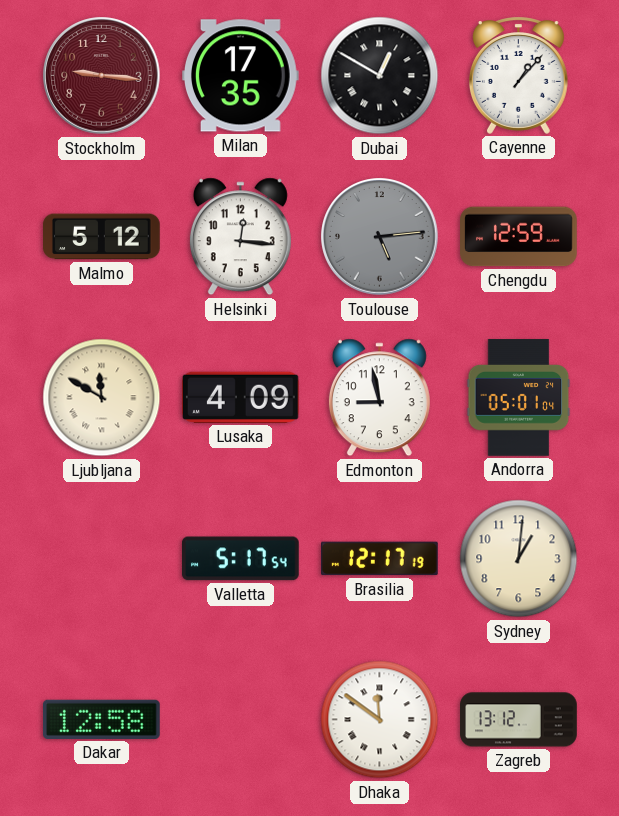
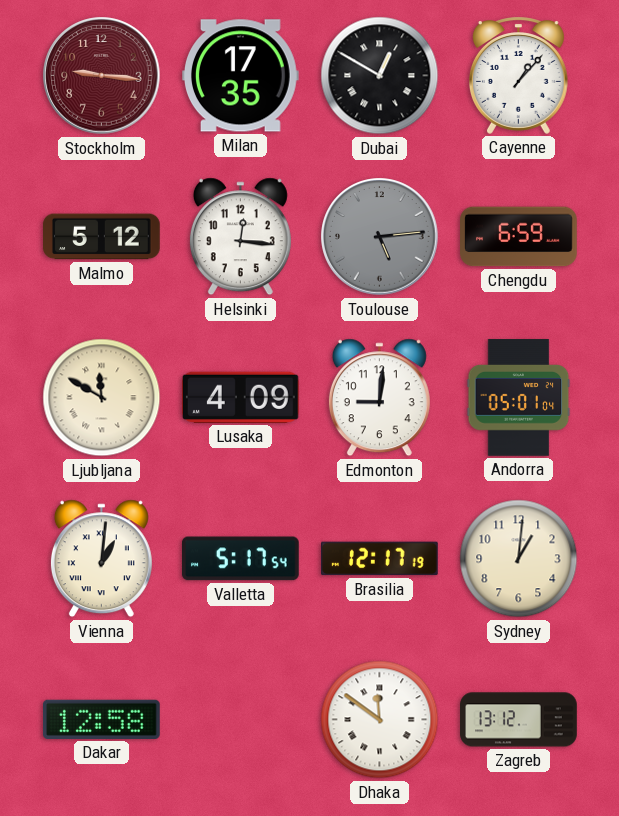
Chengdu: 12:59 -> 6:59
Edmonton: 8:58 -> 9:01
Vienna: none -> 1:01
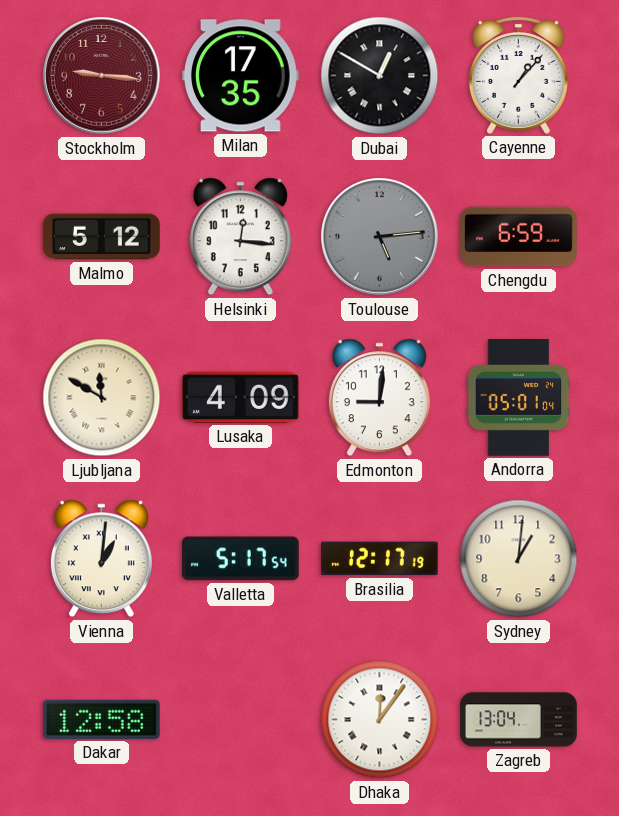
Dhaka: 11:51 -> 12:06
Zagreb: 13:12 -> 13:04
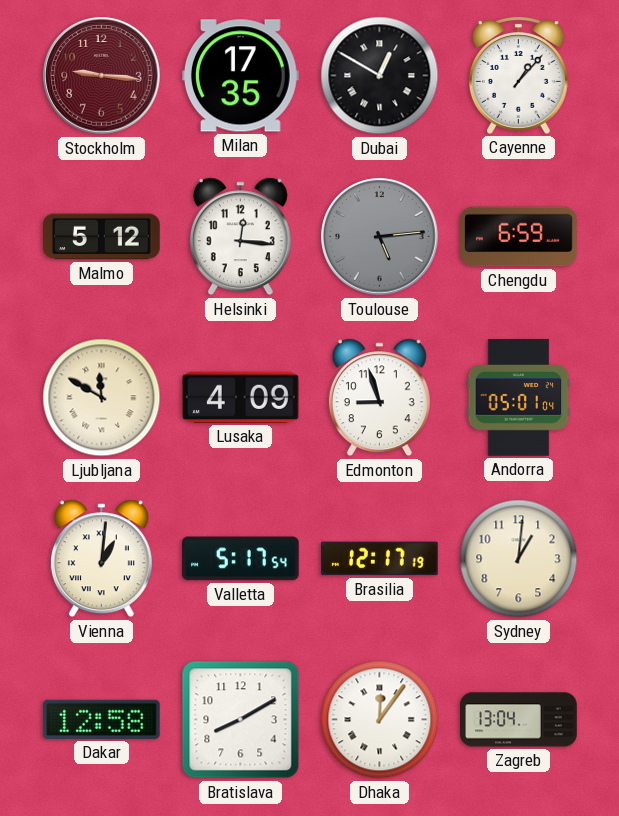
Edmonton: 9:01 -> 8:57
Bratislava: none -> 8:10
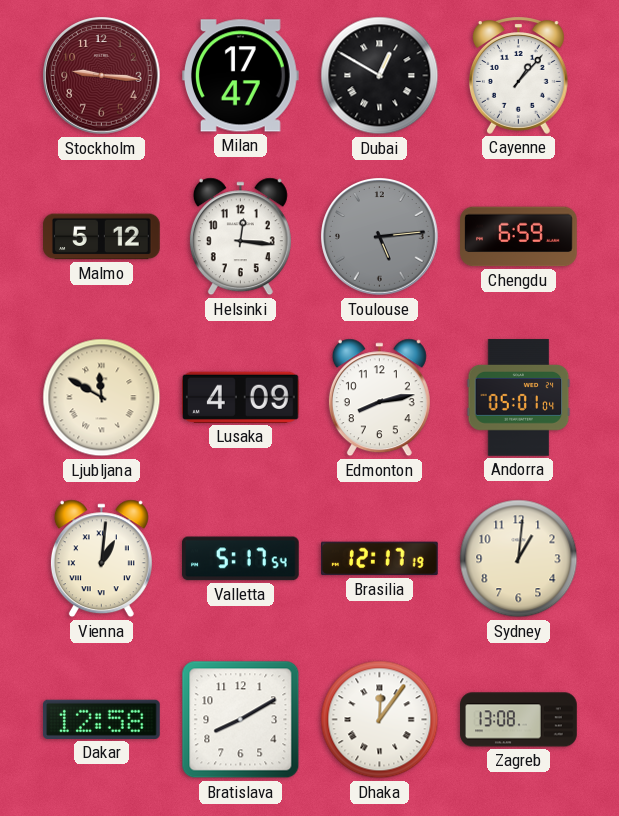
Milan: 17:35 -> 17:47
Edmonton: 8:57 -> 8:13
Zagreb: 13:04 -> 13:08
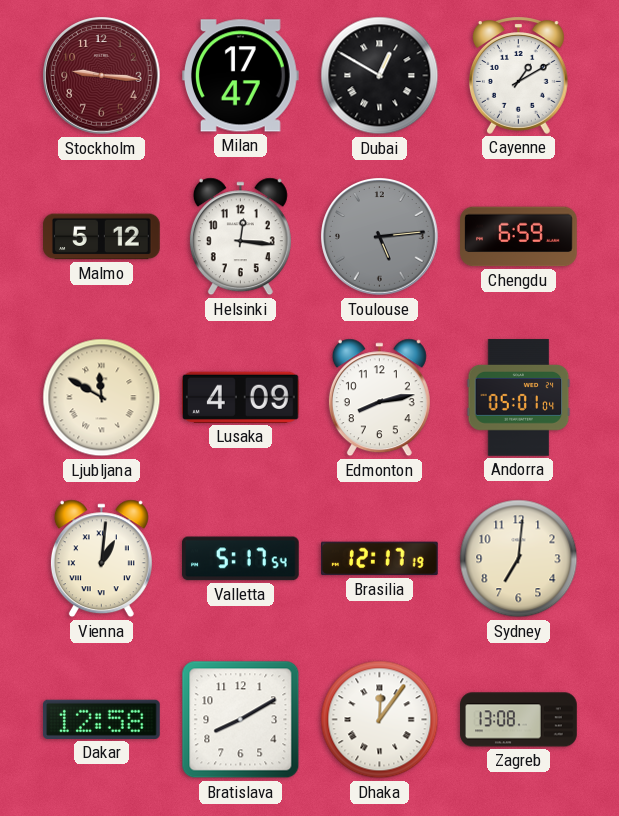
Cayenne: 1:07 -> 1:10
Sydney: 1:01 -> 7:01
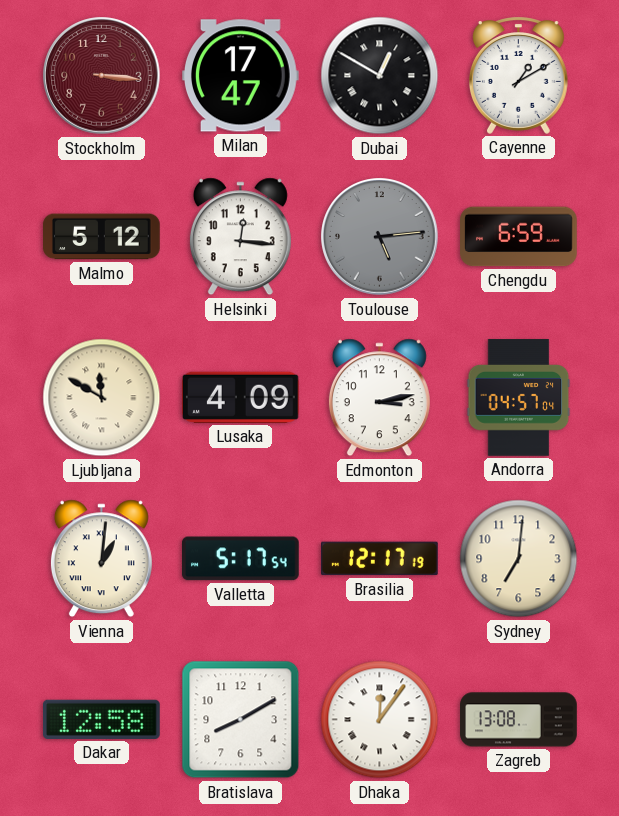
Stockholm: 9:16 -> 3:16
Edmonton: 8:13 -> 3:13
Andorra: 05:01 -> 04:57
